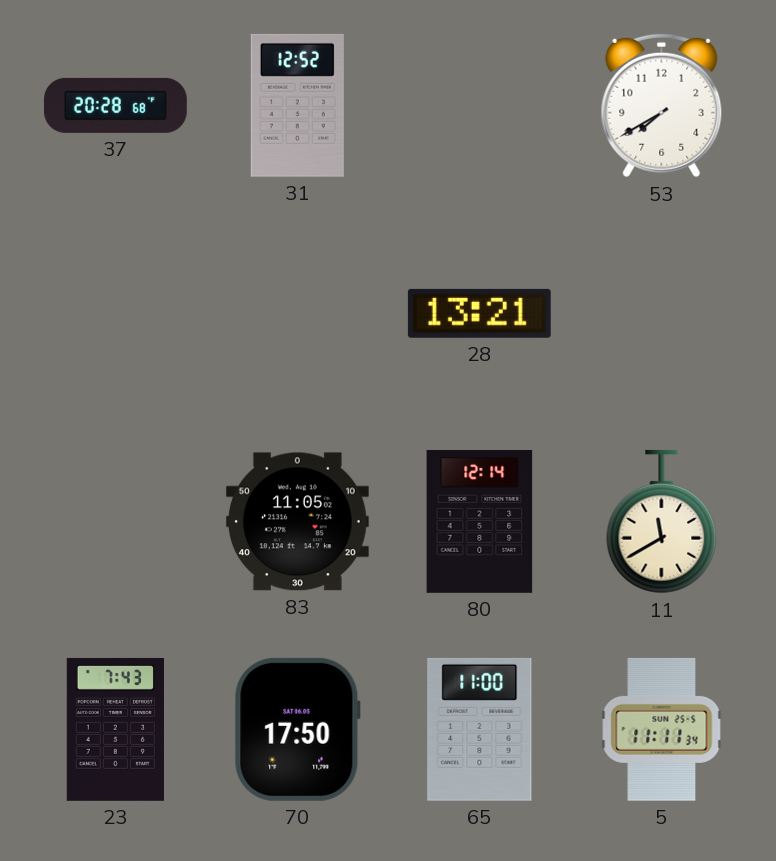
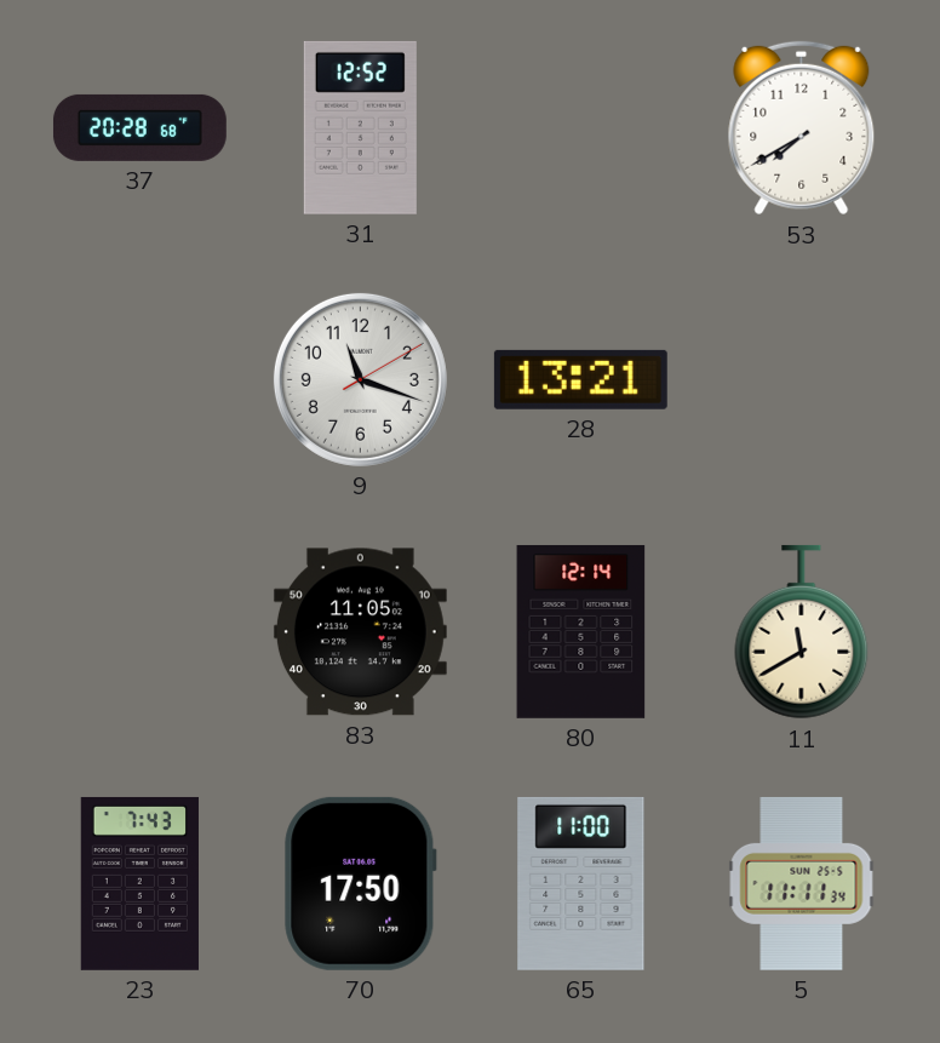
9: none -> 11:18
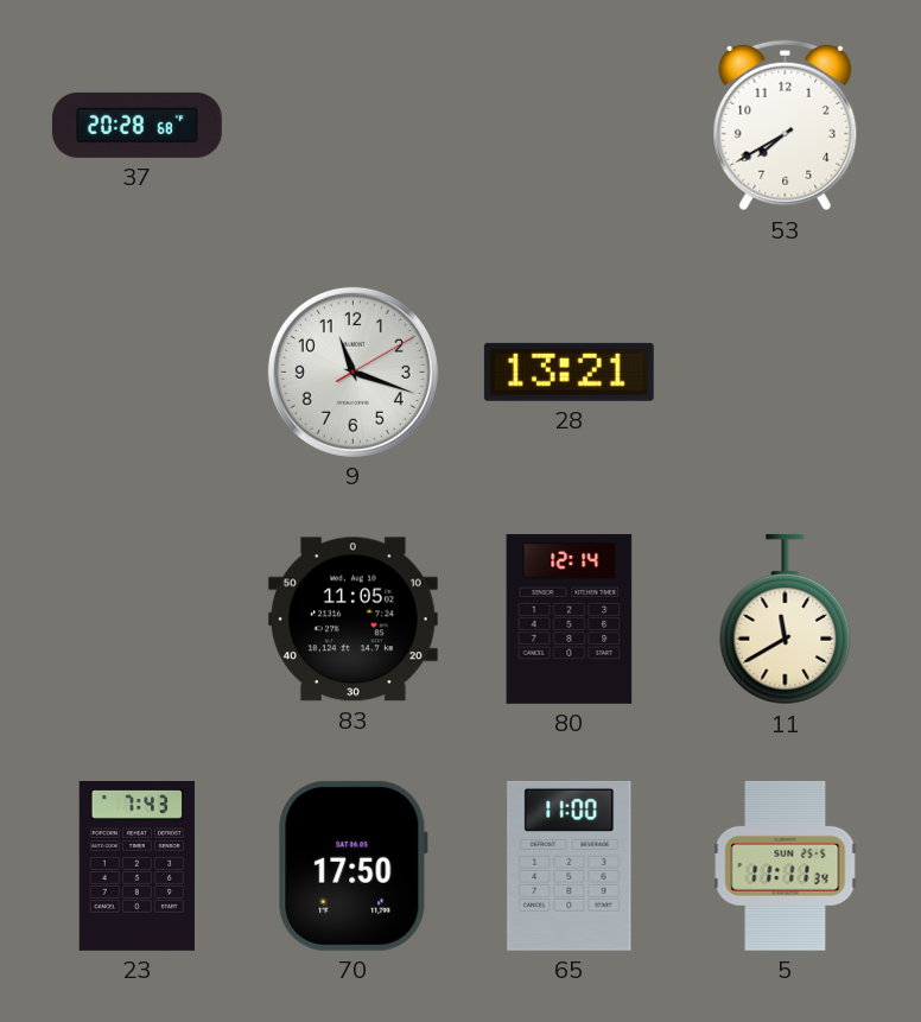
31: 12:52 -> none
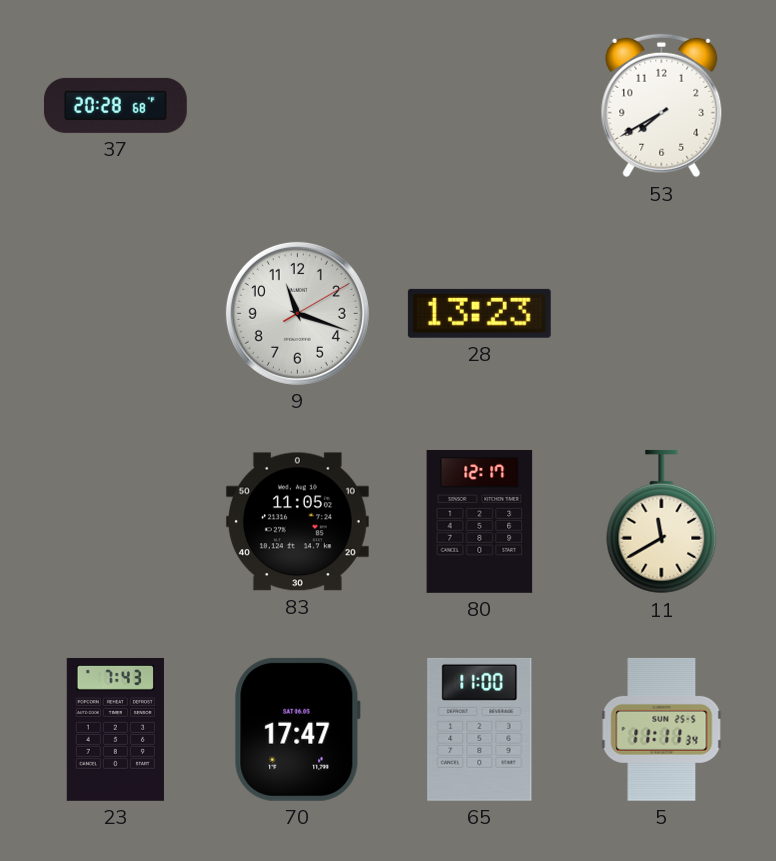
28: 13:21 -> 13:23
80: 12:14 -> 12:17
70: 17:50 -> 17:47
